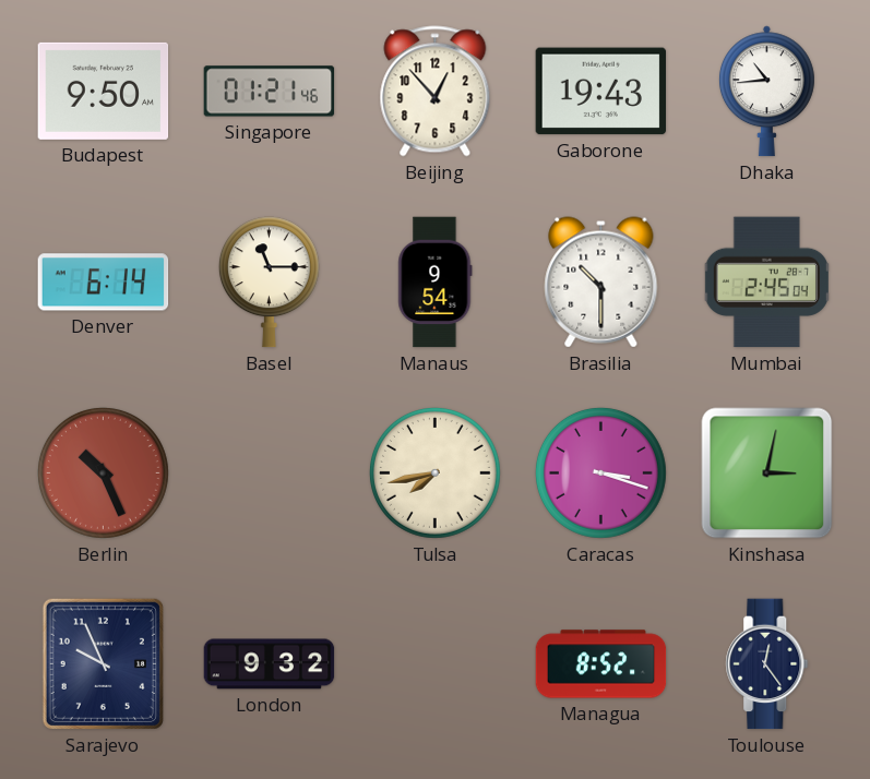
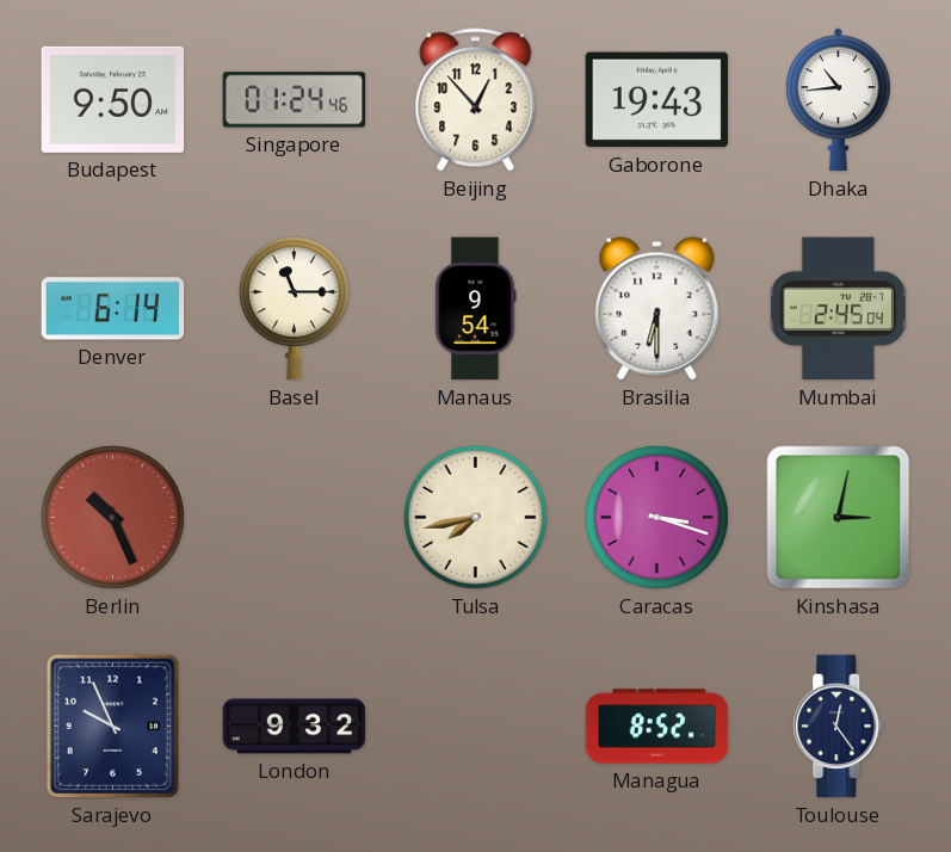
Singapore: 01:21 -> 01:24
Brasilia: 10:30 -> 6:30
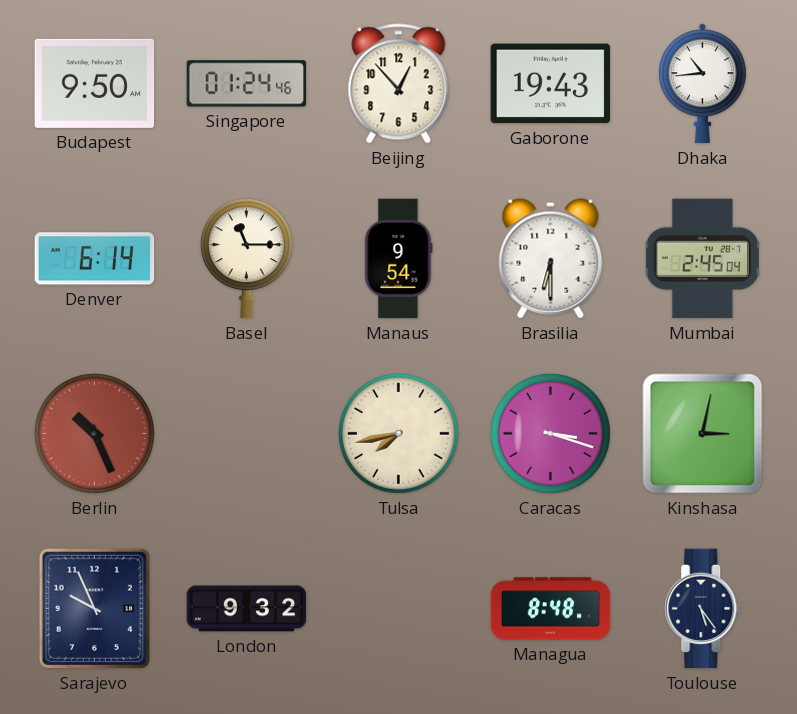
Managua: 8:52 -> 8:48
Toulouse: 12:24 -> 5:24
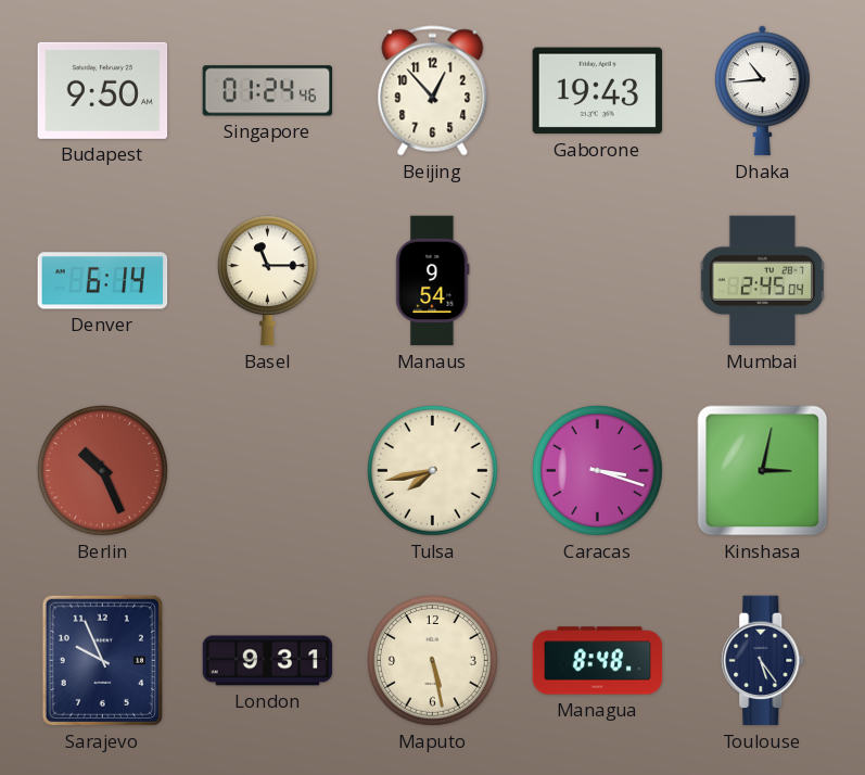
Brasilia: 6:30 -> none
London: 9:32 -> 9:31
Maputo: none -> 5:28
